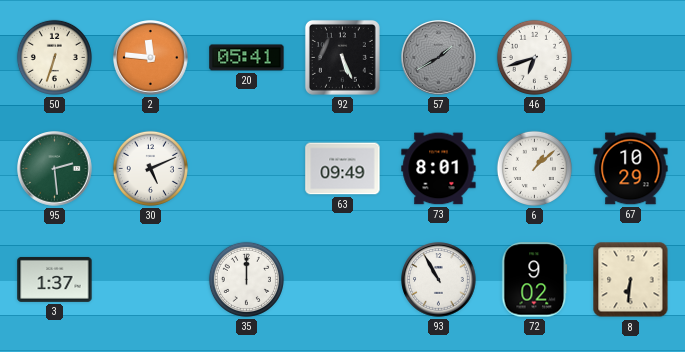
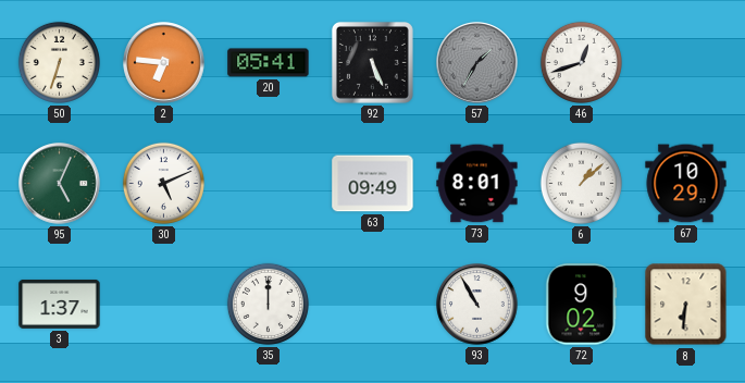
2: 11:46 -> 6:46
57: 1:40 -> 1:35
46: 6:42 -> 12:42
95: 2:29 -> 5:04
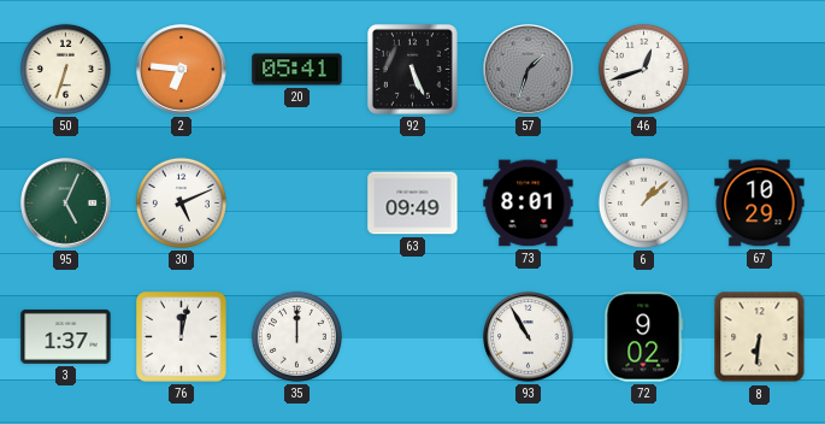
57: 1:35 -> 1:33
76: none -> 12:02
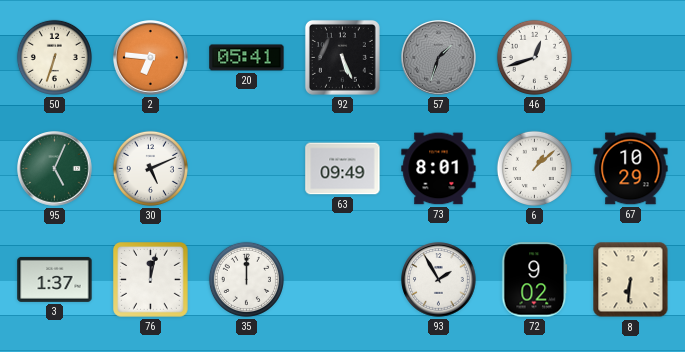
93: 10:55 -> 1:55
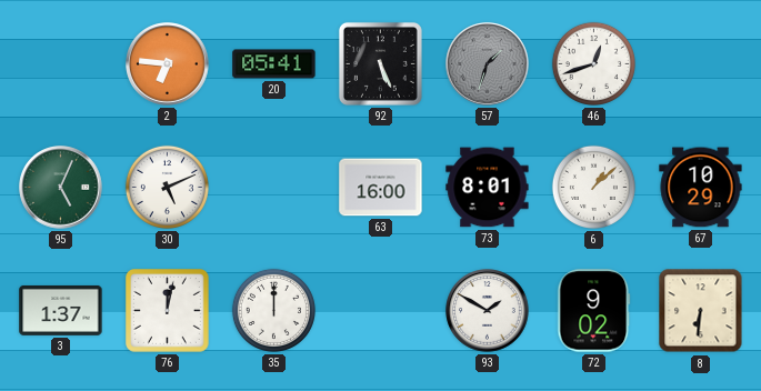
50: 6:33 -> none
63: 09:49 -> 16:00
93: 1:55 -> 1:50
